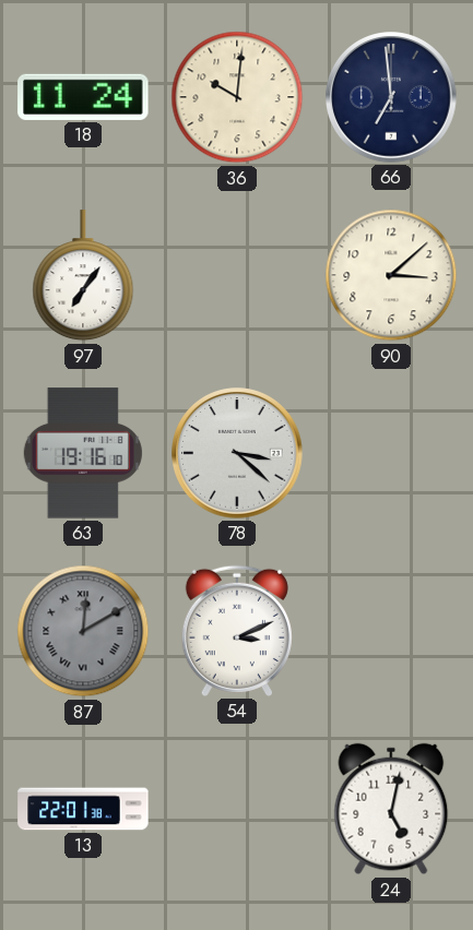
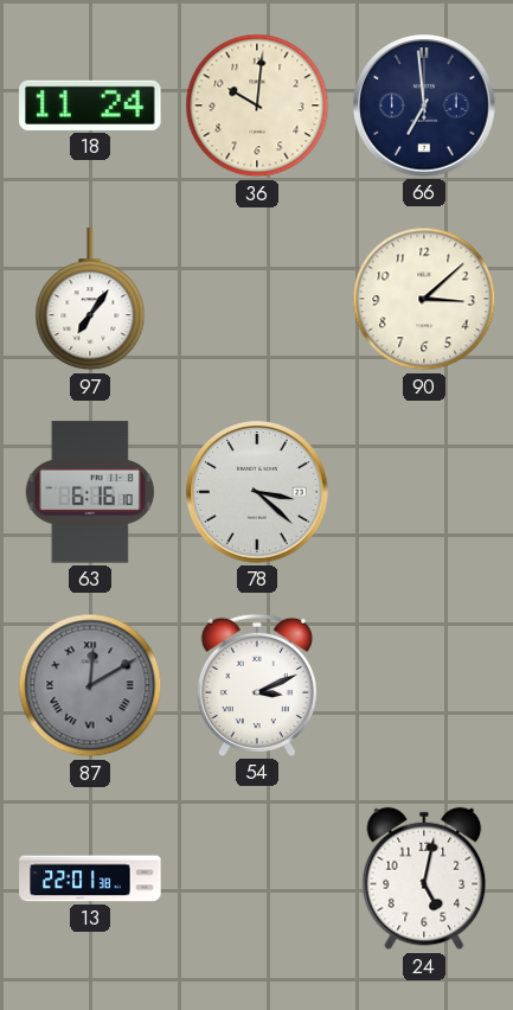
63: 19:16 -> 6:16
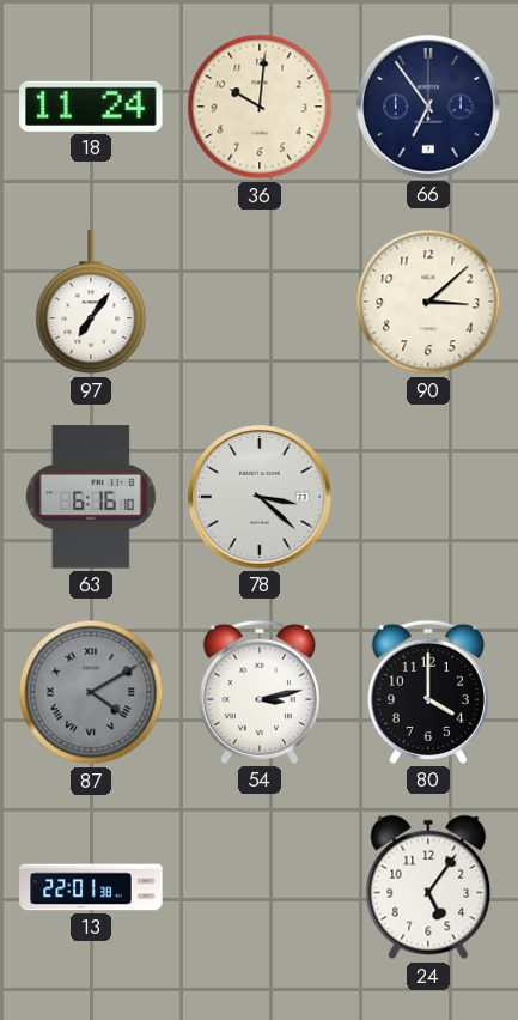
66: 6:59 -> 6:54
87: 12:10 -> 4:10
54: 3:11 -> 3:13
80: none -> 4:00
24: 5:02 -> 5:06
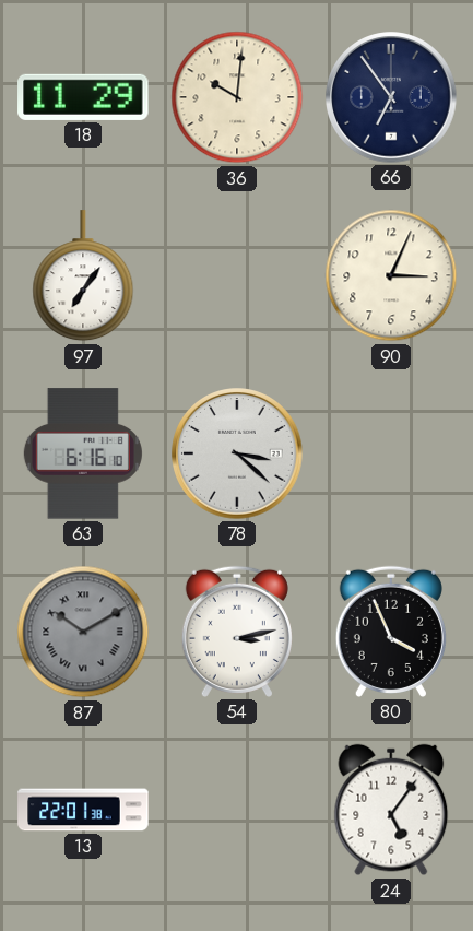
18: 11:24 -> 11:29
90: 3:08 -> 3:04
87: 4:10 -> 10:10
80: 4:00 -> 3:56
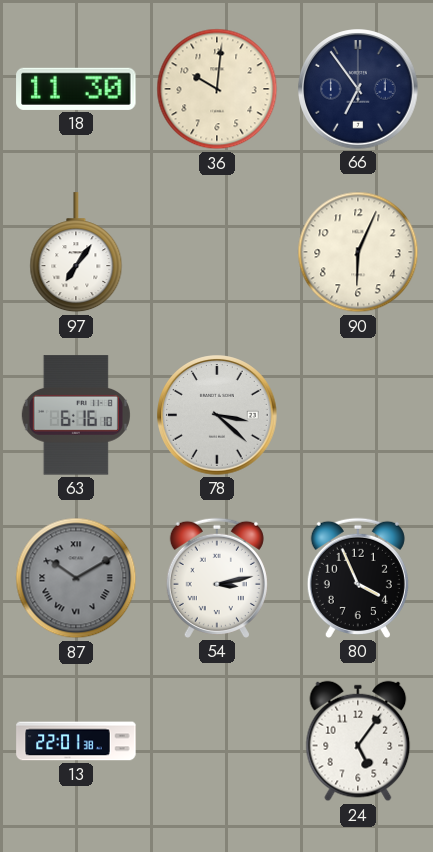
18: 11:29 -> 11:30
90: 3:04 -> 6:04
